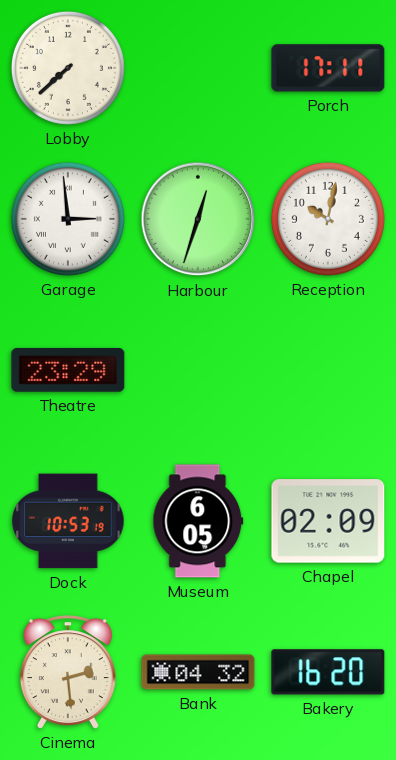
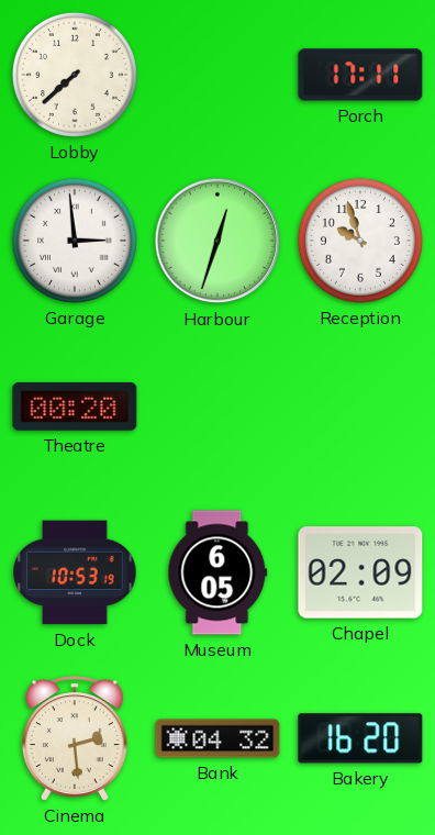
Reception: 10:02 -> 9:57
Theatre: 23:29 -> 00:20
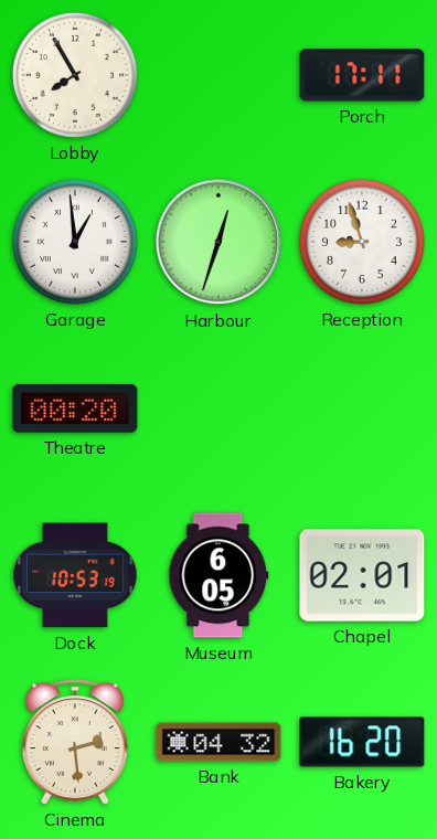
Lobby: 7:38 -> 7:55
Garage: 2:59 -> 12:59
Reception: 9:57 -> 8:57
Chapel: 02:09 -> 02:01
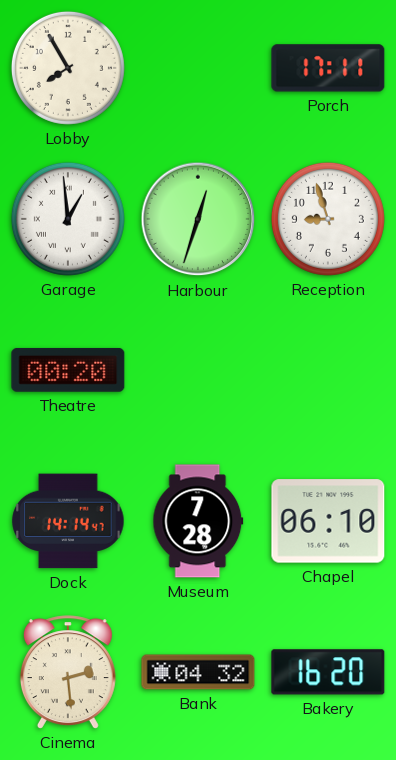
Dock: 10:53 -> 14:14
Museum: 6:05 -> 7:28
Chapel: 02:01 -> 06:10
